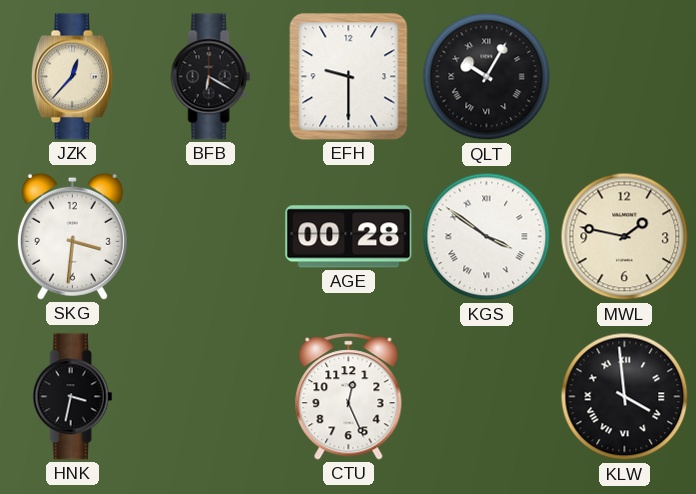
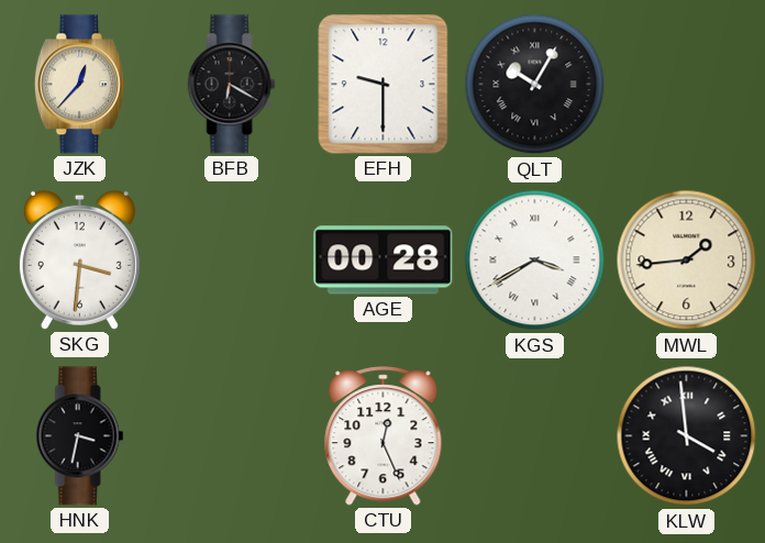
KGS: 3:51 -> 3:40
MWL: 1:47 -> 1:44
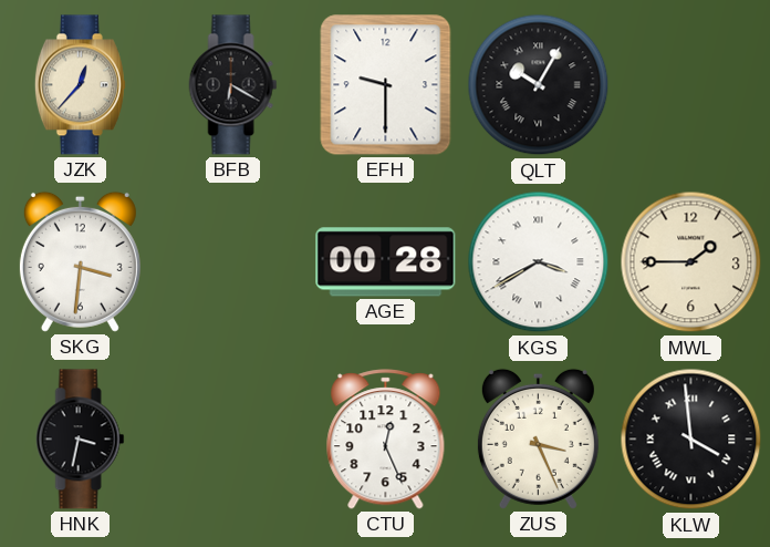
MWL: 1:44 -> 1:45
ZUS: none -> 3:26
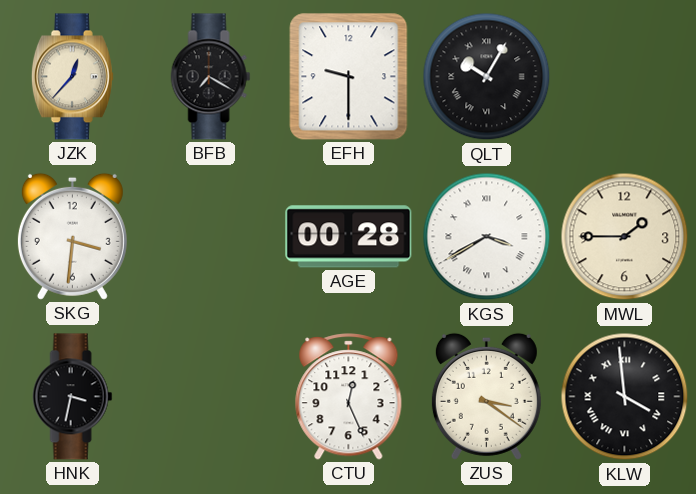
BFB: 6:20 -> 7:20
ZUS: 3:26 -> 3:21
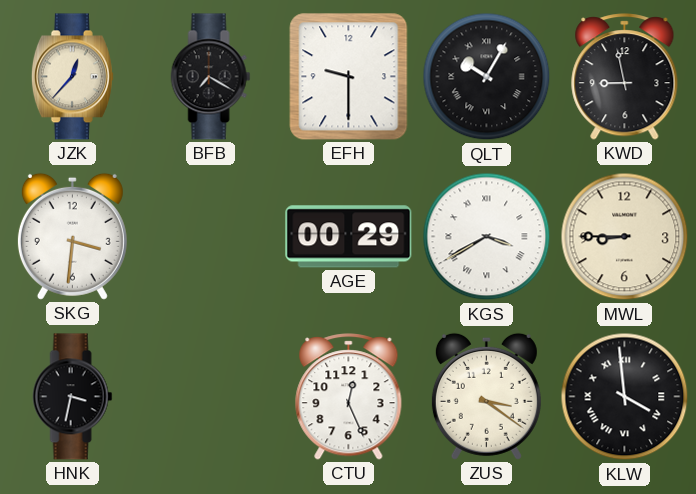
KWD: none -> 8:58
AGE: 00:28 -> 00:29
MWL: 1:45 -> 8:45
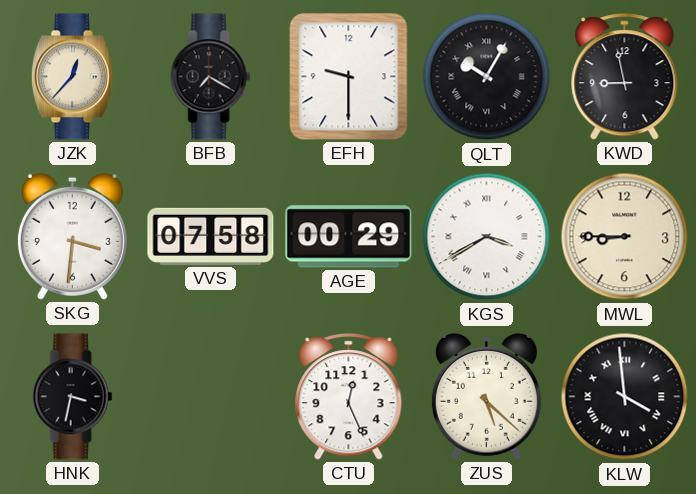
VVS: none -> 07:58
ZUS: 3:21 -> 5:22
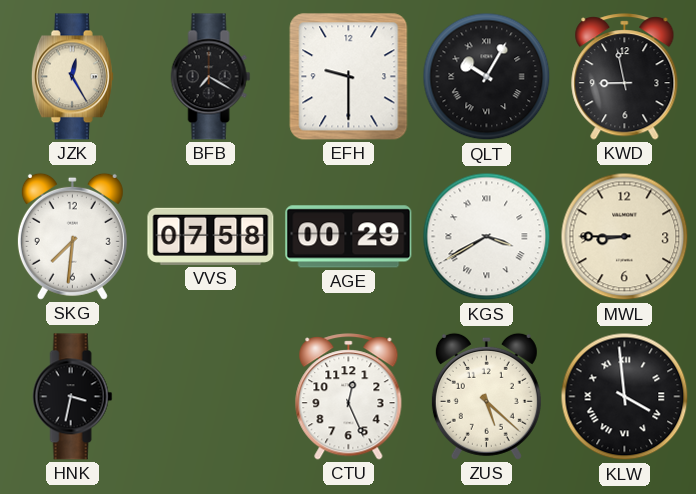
JZK: 12:37 -> 12:25
SKG: 3:31 -> 7:31
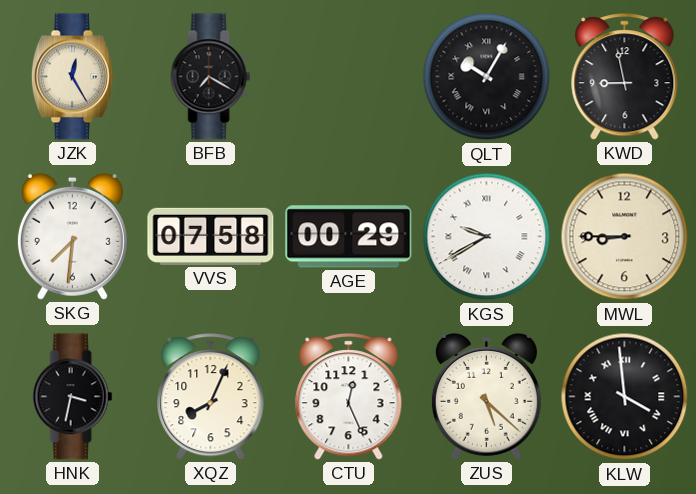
EFH: 9:30 -> none
KGS: 3:40 -> 9:40
XQZ: none -> 8:04
